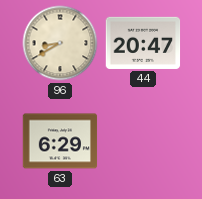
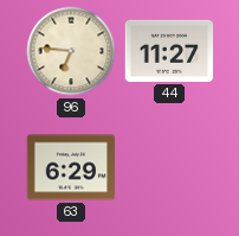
96: 8:40 -> 6:46
44: 20:47 -> 11:27
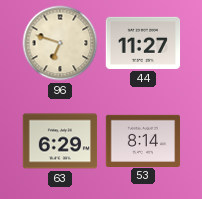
96: 6:46 -> 6:48
53: none -> 8:14
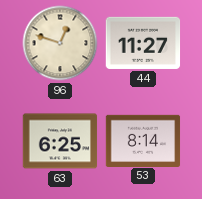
96: 6:48 -> 12:48
63: 6:29 -> 6:25
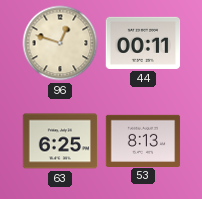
44: 11:27 -> 00:11
53: 8:14 -> 8:13
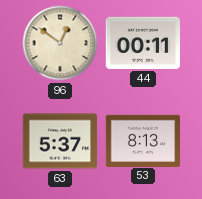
96: 12:48 -> 12:51
63: 6:25 -> 5:37
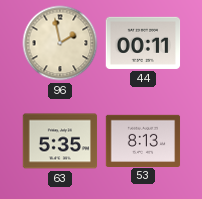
96: 12:51 -> 1:58
63: 5:37 -> 5:35
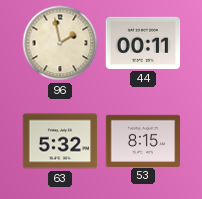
63: 5:35 -> 5:32
53: 8:13 -> 8:15
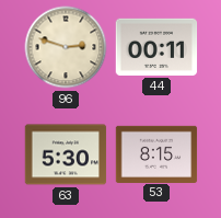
96: 1:58 -> 2:48
63: 5:32 -> 5:30
